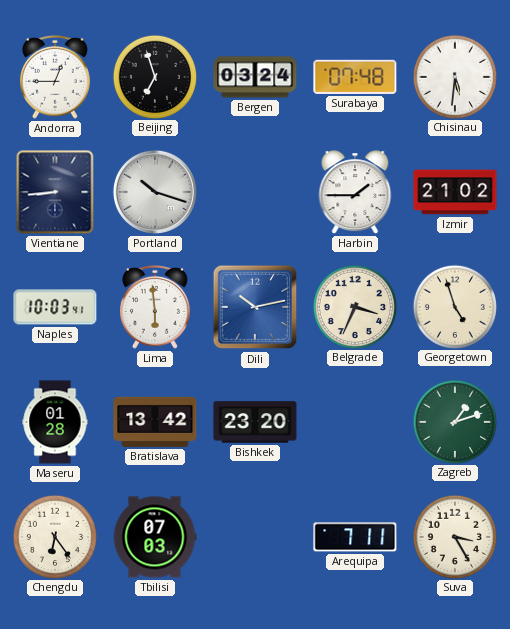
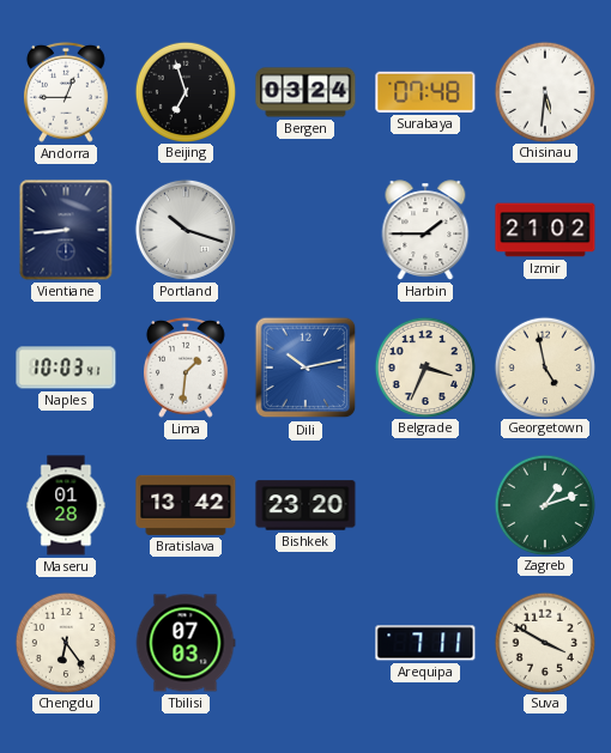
Lima: 5:59 -> 1:31
Georgetown: 4:57 -> 4:58
Suva: 3:25 -> 3:50
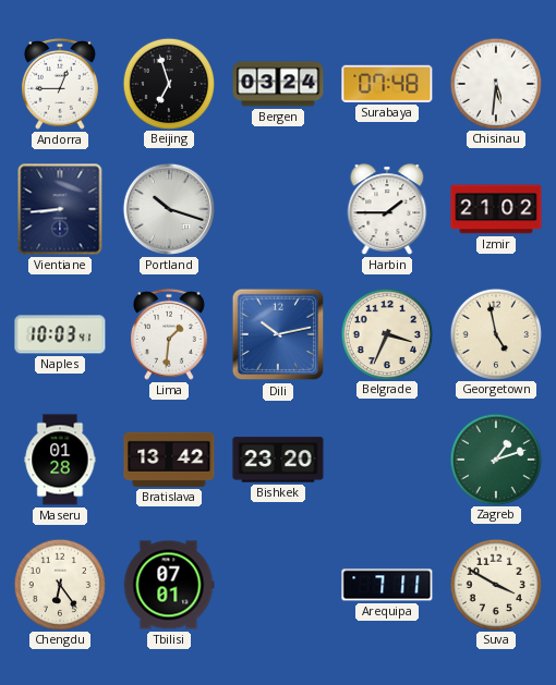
Tbilisi: 07:03 -> 07:01
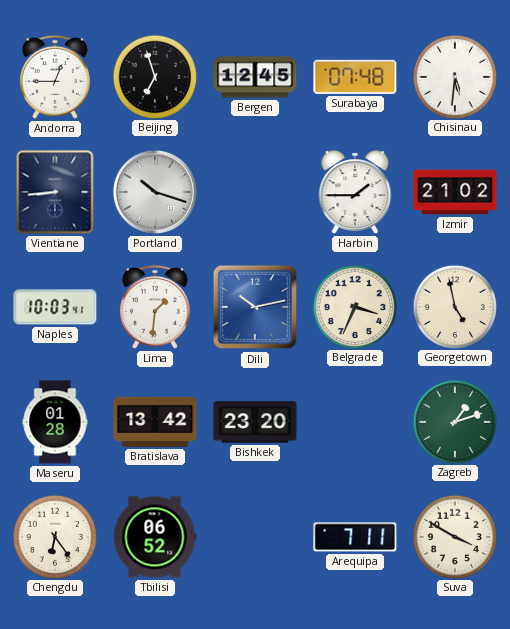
Bergen: 03:24 -> 12:45
Tbilisi: 07:01 -> 06:52
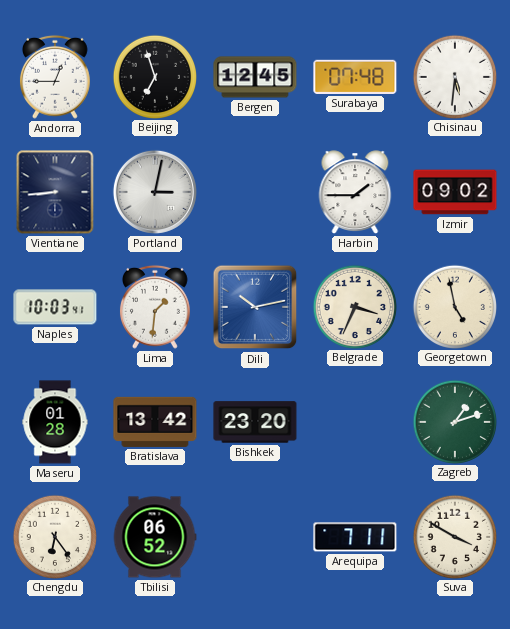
Portland: 10:18 -> 3:02
Izmir: 21:02 -> 09:02
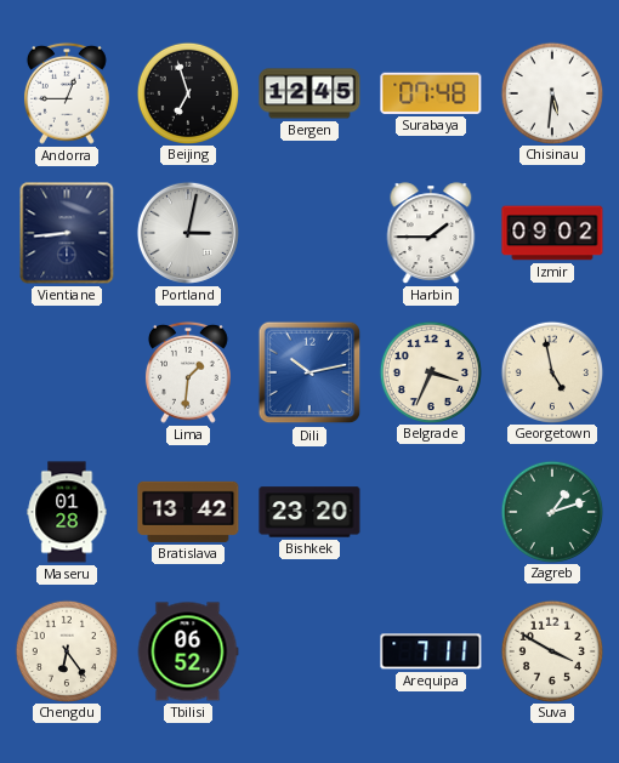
Naples: 10:03 -> none
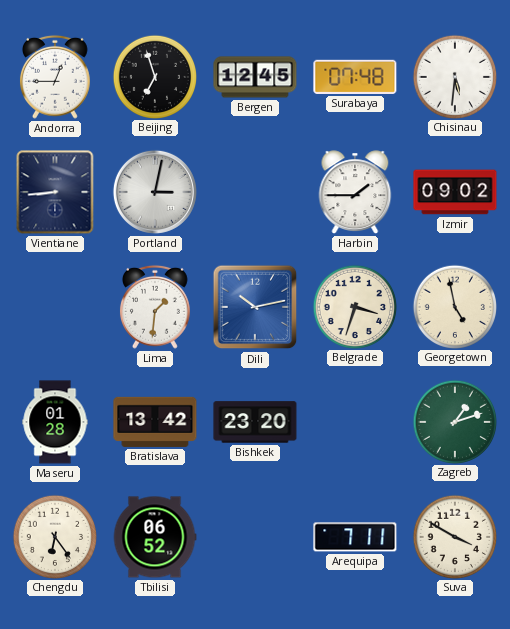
Belgrade: 3:34 -> 3:33
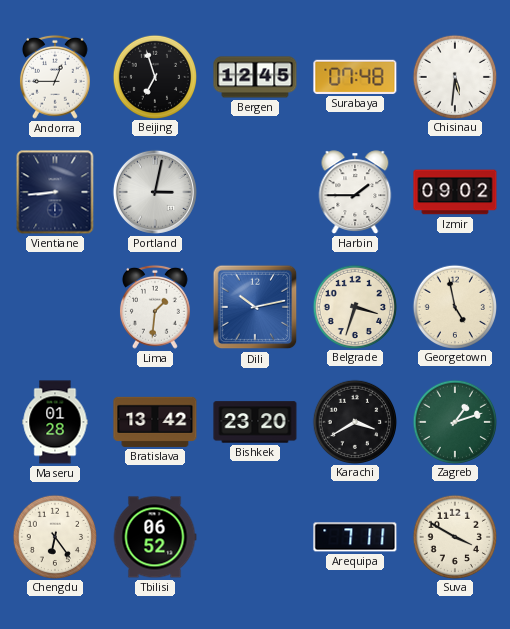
Karachi: none -> 3:40
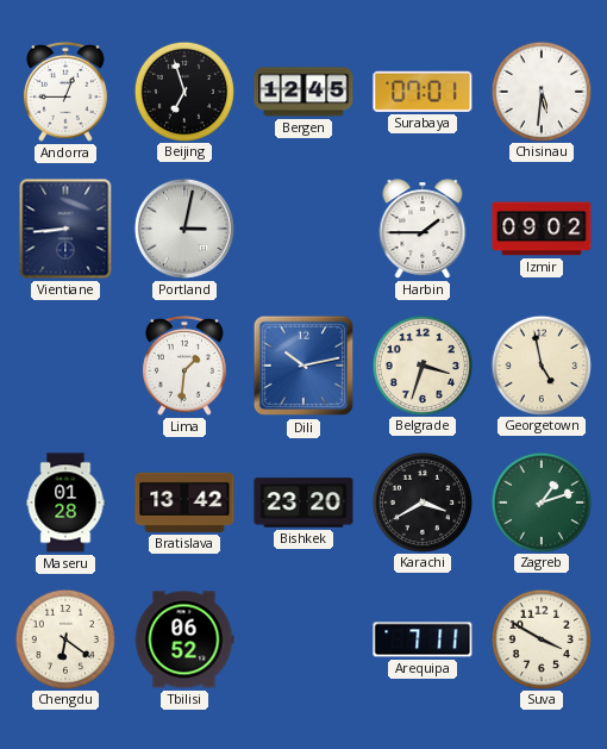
Surabaya: 07:48 -> 07:01
Chengdu: 6:24 -> 6:21
